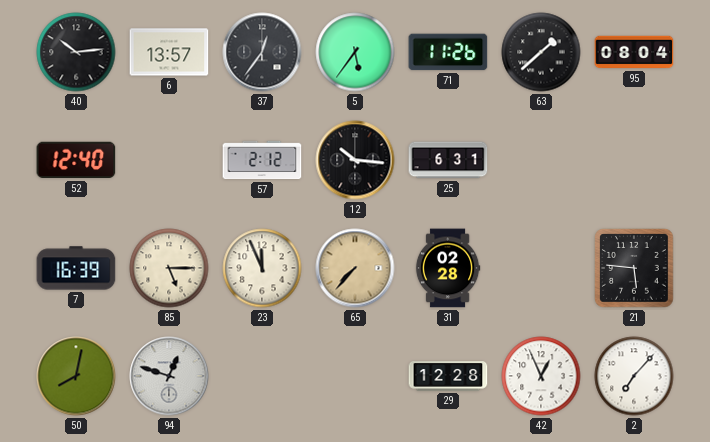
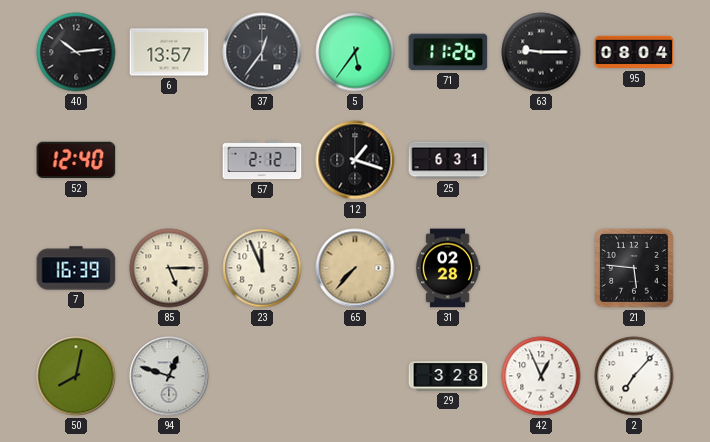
63: 1:38 -> 9:15
12: 10:16 -> 1:18
29: 12:28 -> 3:28
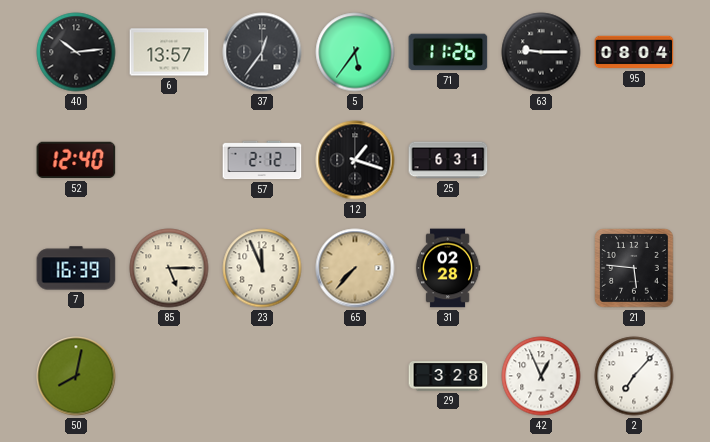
94: 12:48 -> none
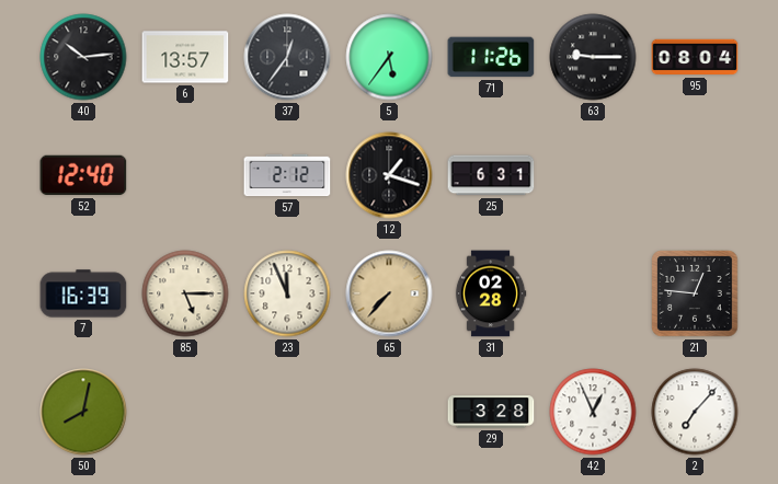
21: 5:46 -> 12:46
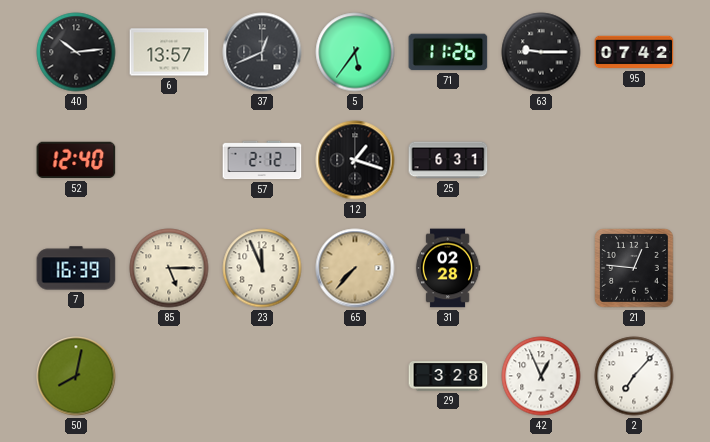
37: 12:36 -> 12:41
95: 08:04 -> 07:42
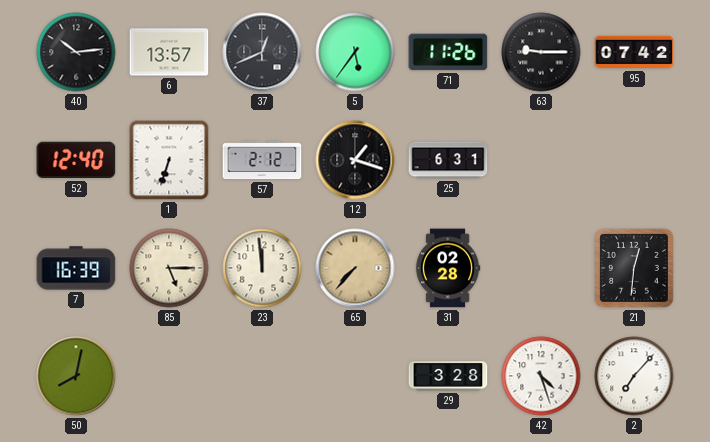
1: none -> 6:33
23: 11:56 -> 11:59
21: 12:46 -> 12:31
42: 12:56 -> 4:27
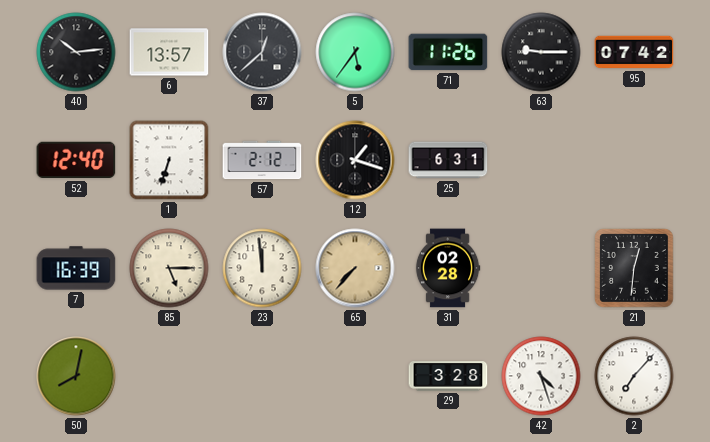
37: 12:41 -> 12:38
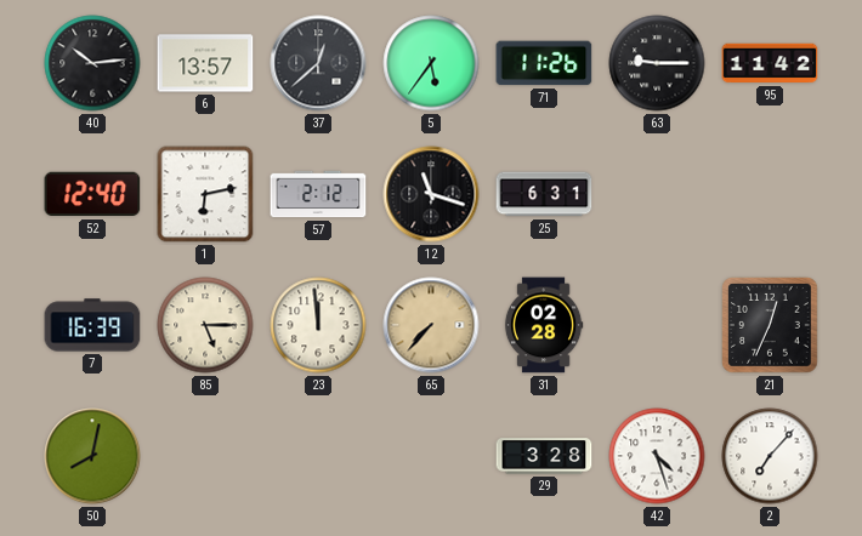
95: 07:42 -> 11:42
1: 6:33 -> 6:13
12: 1:18 -> 11:18
21: 12:31 -> 12:34
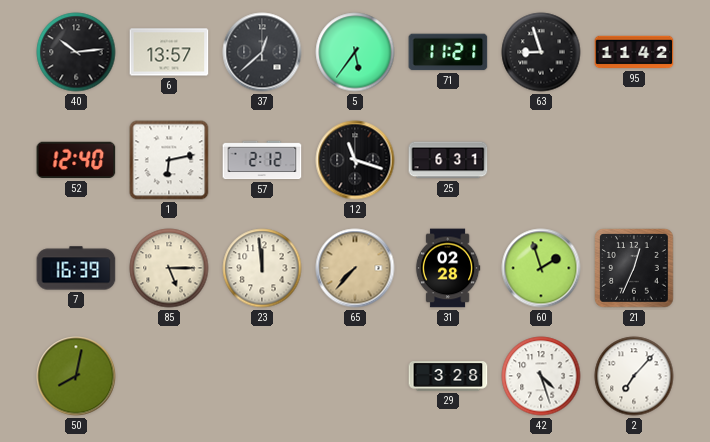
71: 11:26 -> 11:21
63: 9:15 -> 8:57
60: none -> 1:57
